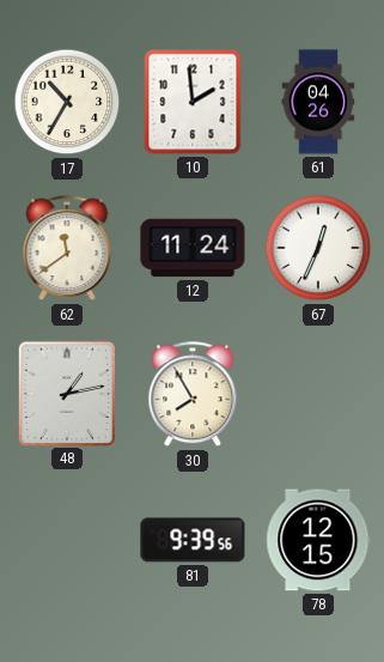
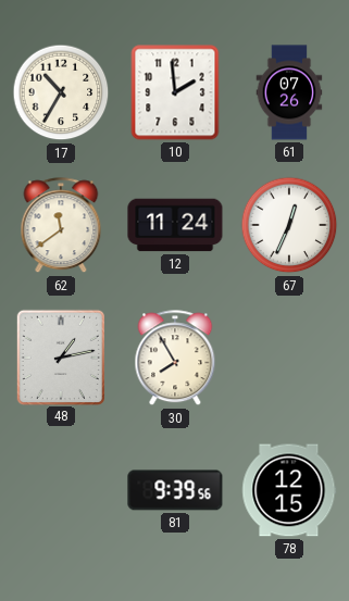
61: 04:26 -> 07:26
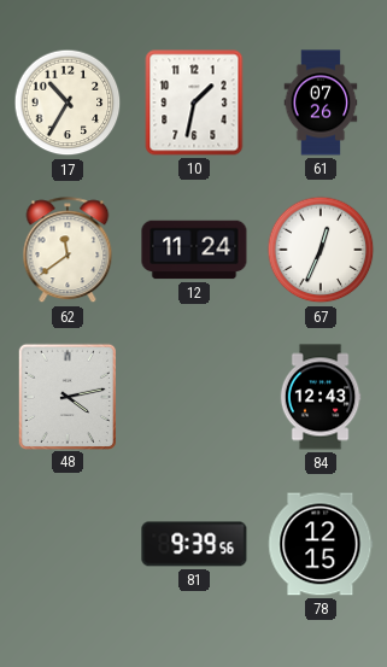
10: 1:59 -> 1:32
48: 1:13 -> 4:13
30: 7:55 -> none
84: none -> 12:43
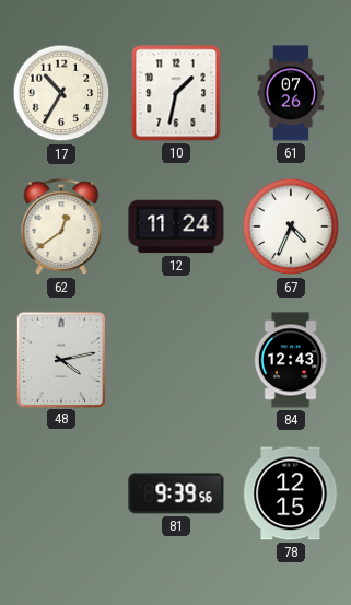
62: 11:39 -> 12:39
67: 12:34 -> 4:34
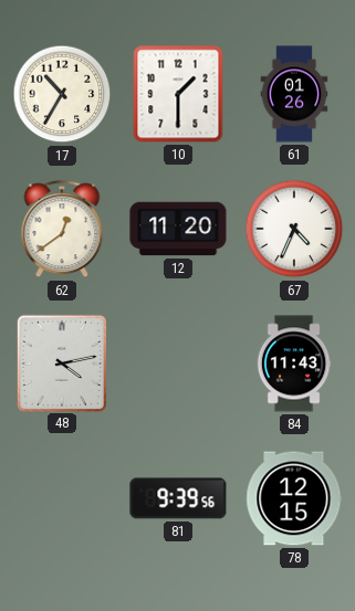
10: 1:32 -> 1:30
61: 07:26 -> 01:26
12: 11:24 -> 11:20
84: 12:43 -> 11:43
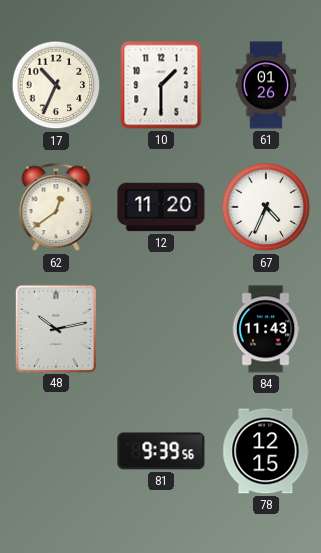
17: 10:35 -> 10:34
48: 4:13 -> 10:13
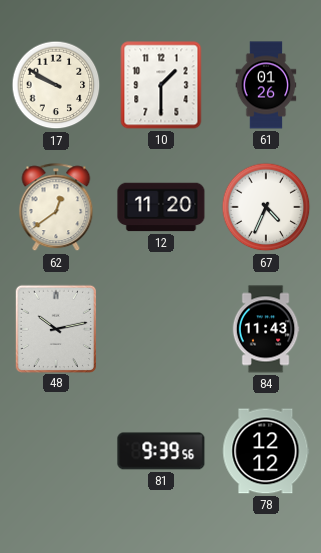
17: 10:34 -> 9:50
78: 12:15 -> 12:12
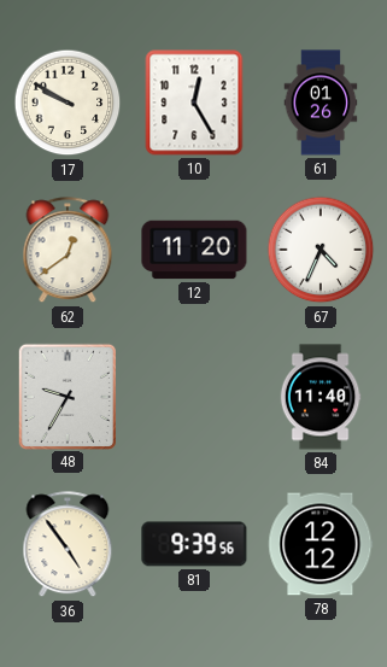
10: 1:30 -> 12:25
48: 10:13 -> 9:35
84: 11:43 -> 11:40
36: none -> 4:54
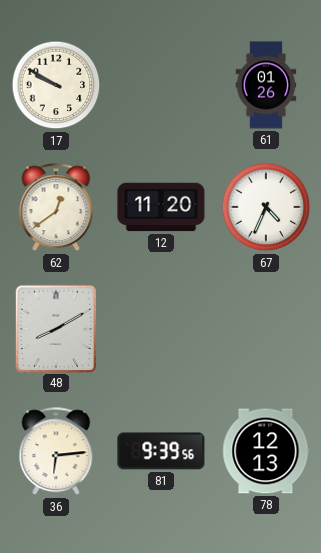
10: 12:25 -> none
48: 9:35 -> 8:10
84: 11:40 -> none
36: 4:54 -> 6:14
78: 12:12 -> 12:13
